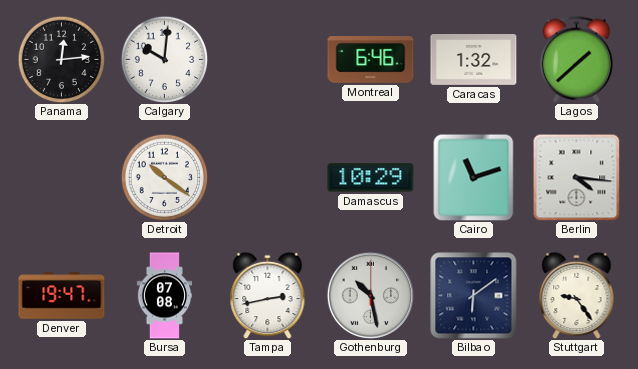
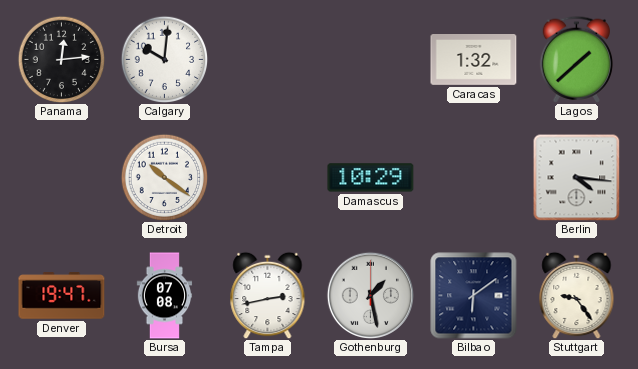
Montreal: 6:46 -> none
Cairo: 11:12 -> none
Gothenburg: 10:28 -> 1:28
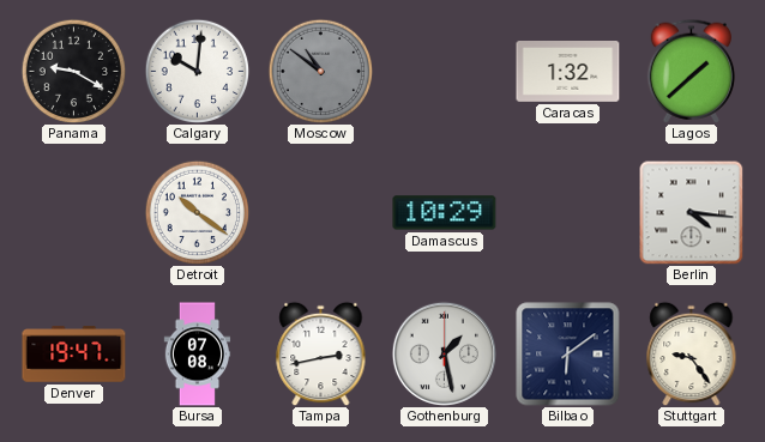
Panama: 12:14 -> 9:20
Moscow: none -> 10:51
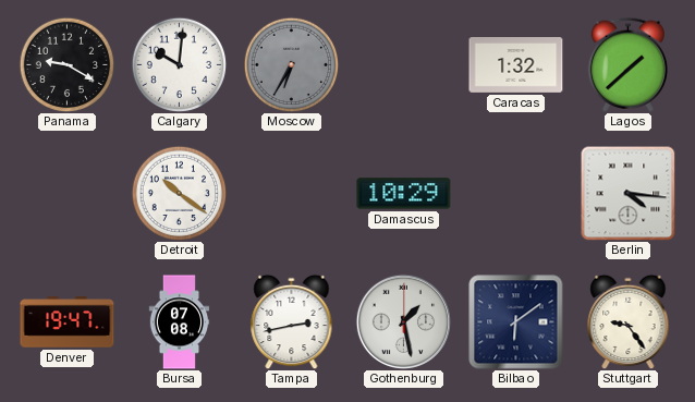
Moscow: 10:51 -> 6:35
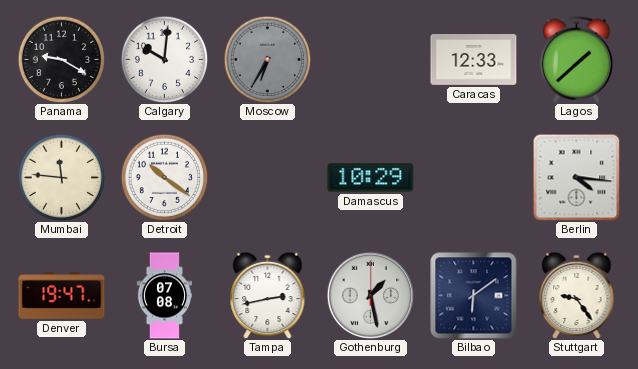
Caracas: 1:32 -> 12:33
Mumbai: none -> 11:46
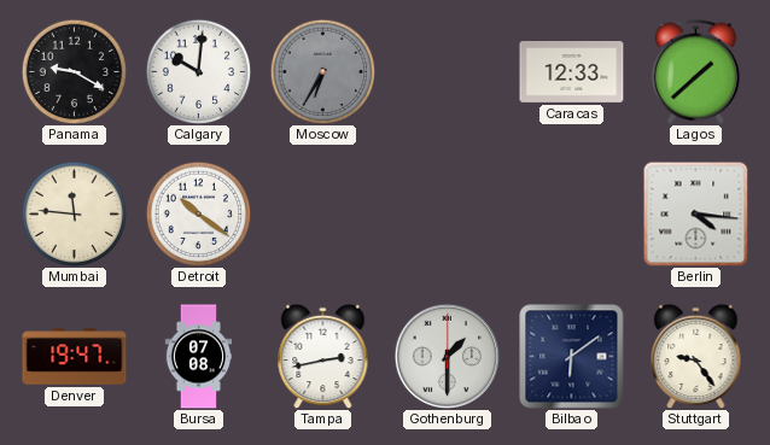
Damascus: 10:29 -> none
Gothenburg: 1:28 -> 1:30
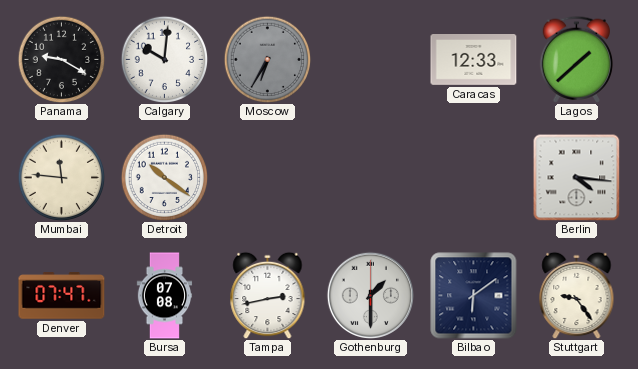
Denver: 19:47 -> 07:47
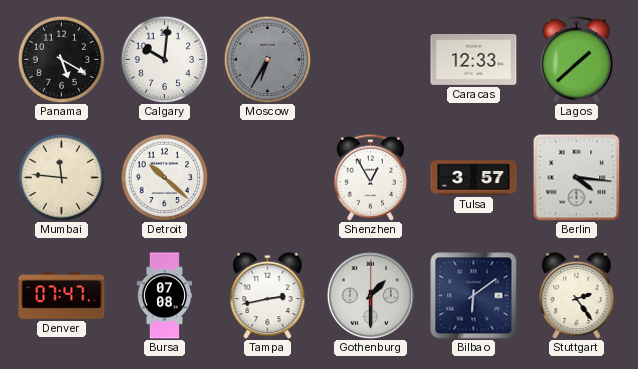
Panama: 9:20 -> 5:20
Detroit: 10:21 -> 10:22
Shenzhen: none -> 12:55
Tulsa: none -> 3:57
Stuttgart: 9:24 -> 2:24
